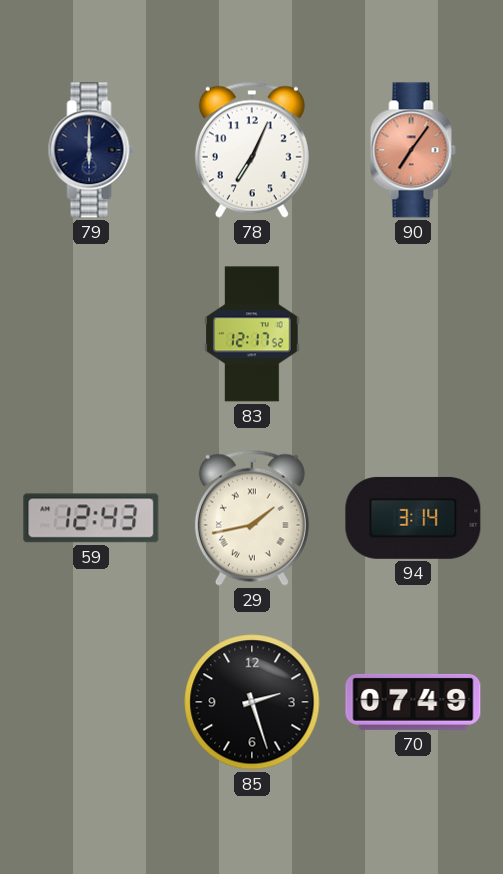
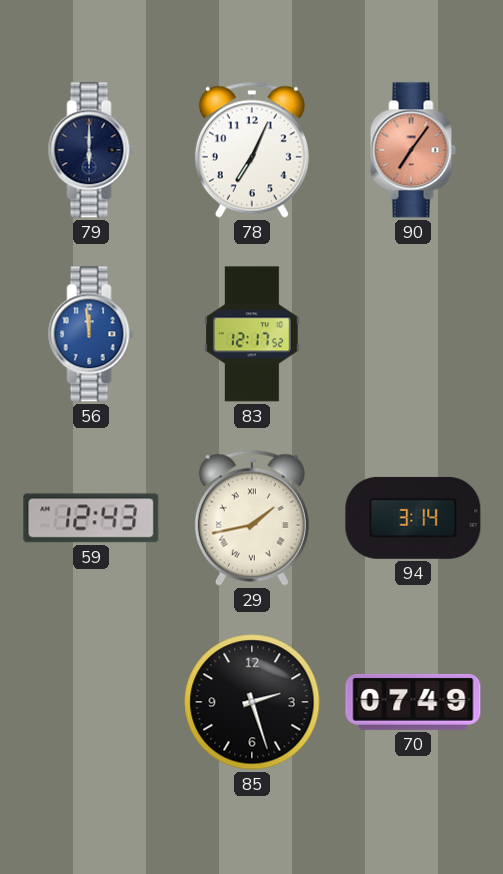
56: none -> 11:59
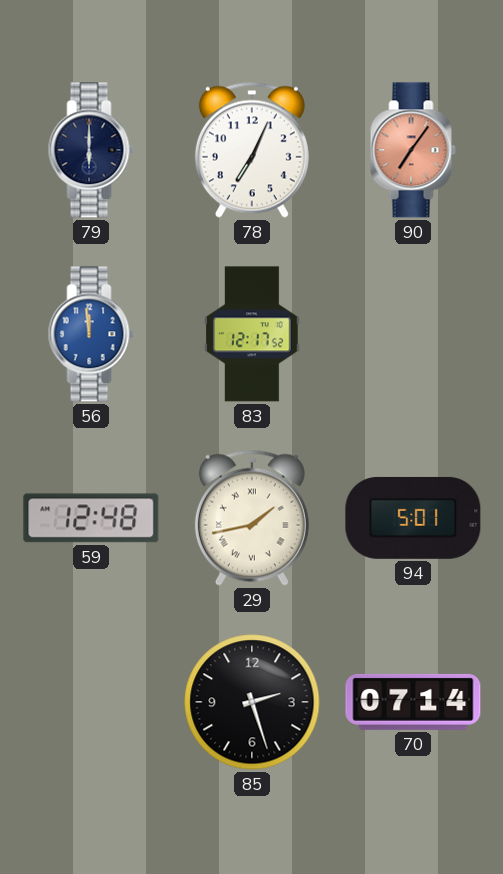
59: 12:43 -> 12:48
94: 3:14 -> 5:01
70: 07:49 -> 07:14
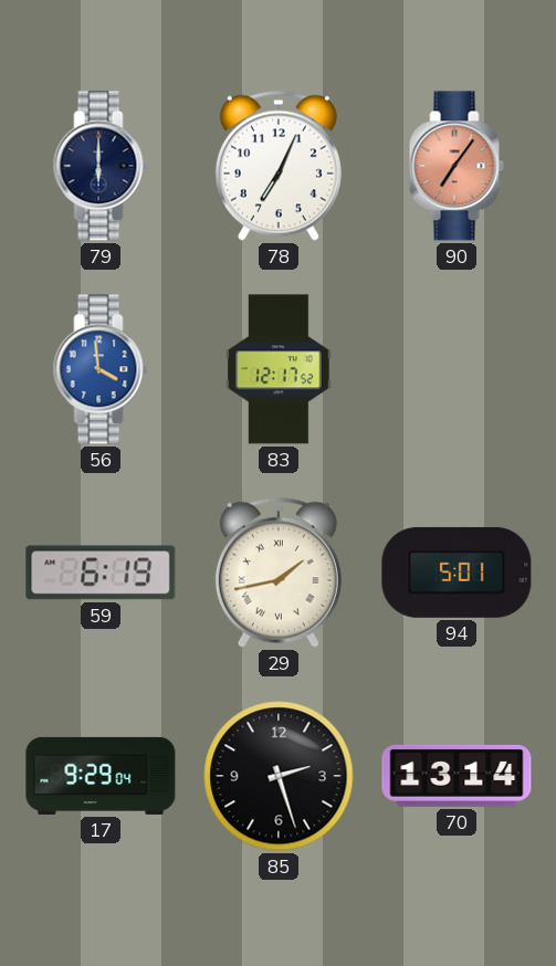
56: 11:59 -> 3:59
59: 12:48 -> 6:19
17: none -> 9:29
70: 07:14 -> 13:14
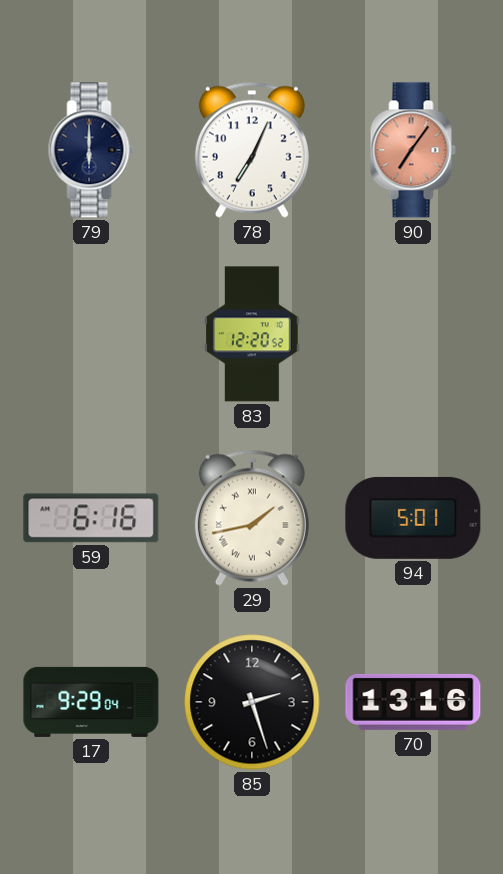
56: 3:59 -> none
83: 12:17 -> 12:20
59: 6:19 -> 6:16
70: 13:14 -> 13:16
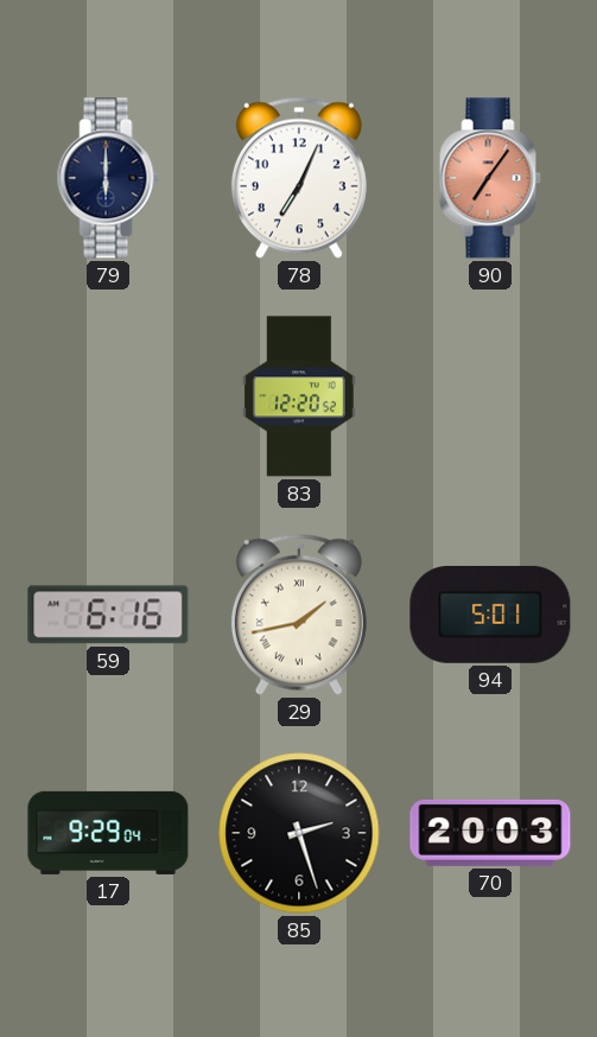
70: 13:16 -> 20:03
